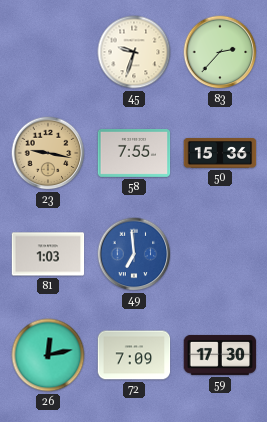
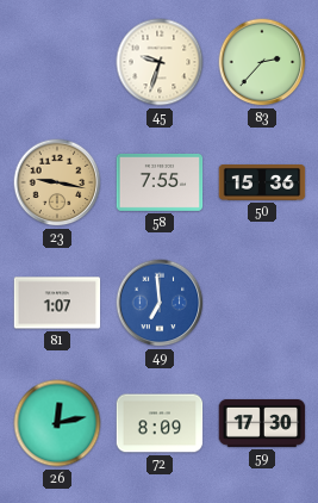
81: 1:03 -> 1:07
72: 7:09 -> 8:09
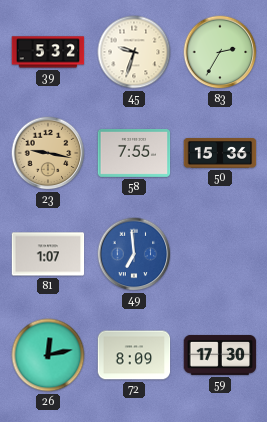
39: none -> 5:32
83: 2:37 -> 2:35
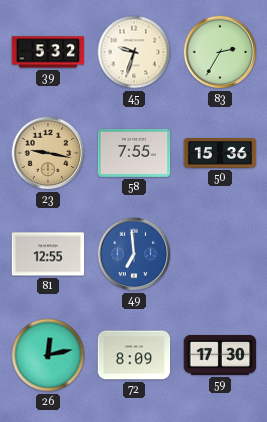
81: 1:07 -> 12:55
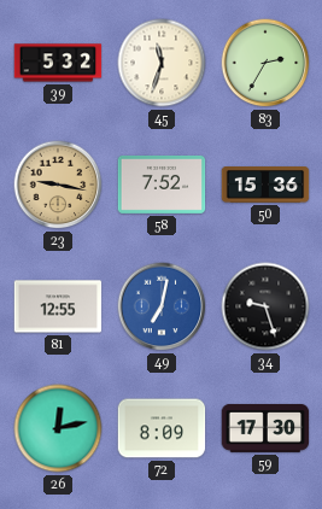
45: 9:33 -> 11:33
58: 7:55 -> 7:52
49: 6:59 -> 7:02
34: none -> 9:27
